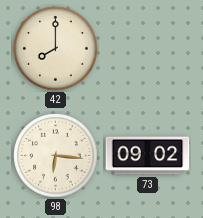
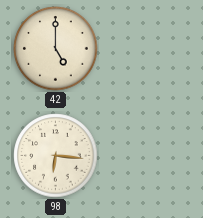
42: 8:00 -> 5:00
73: 09:02 -> none
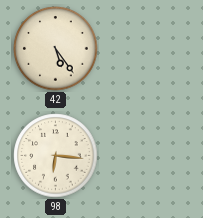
42: 5:00 -> 5:24
